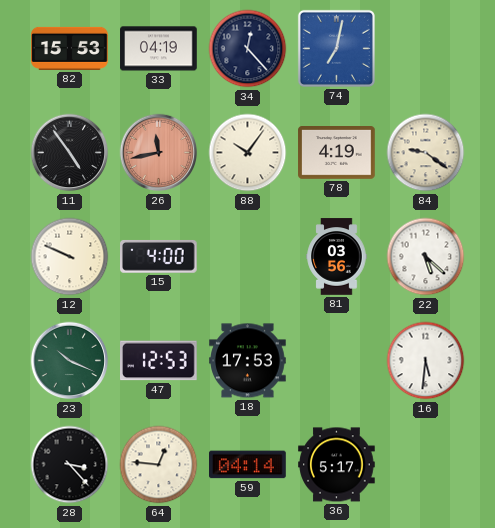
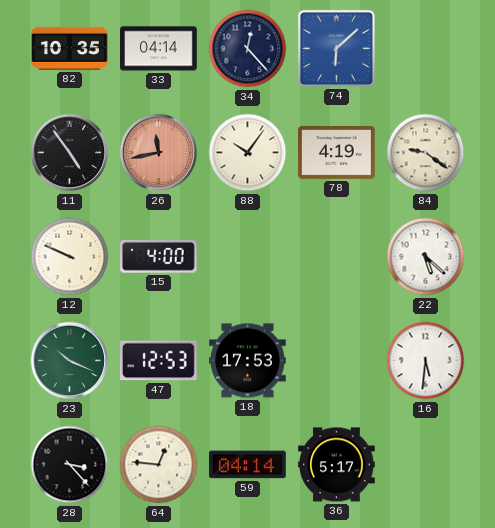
82: 15:53 -> 10:35
33: 04:19 -> 04:14
74: 7:02 -> 6:08
81: 03:56 -> none
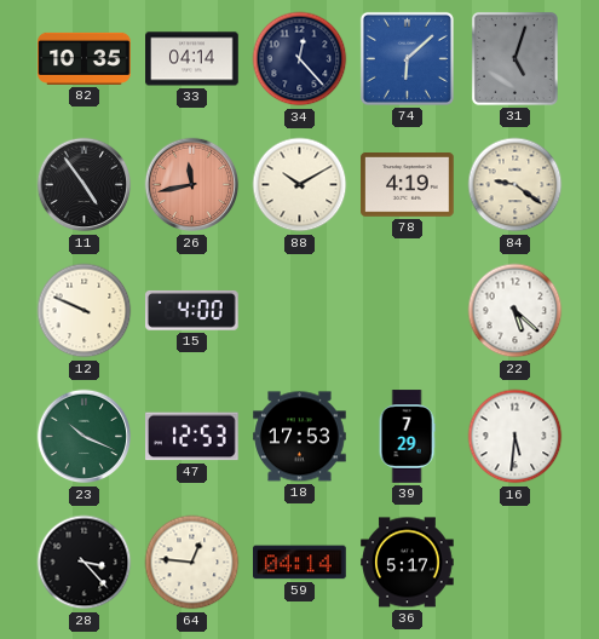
31: none -> 5:03
88: 10:06 -> 10:10
39: none -> 7:29
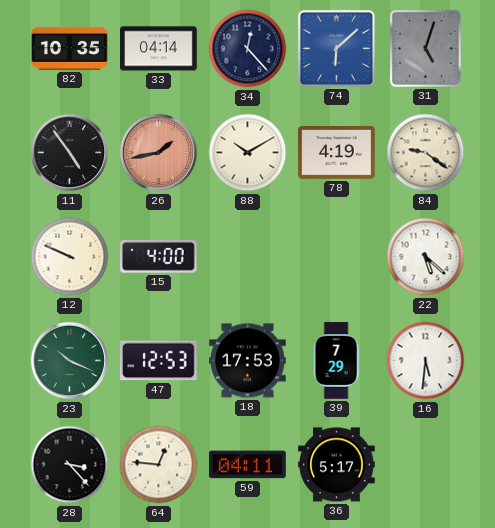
26: 11:43 -> 1:43
59: 04:14 -> 04:11
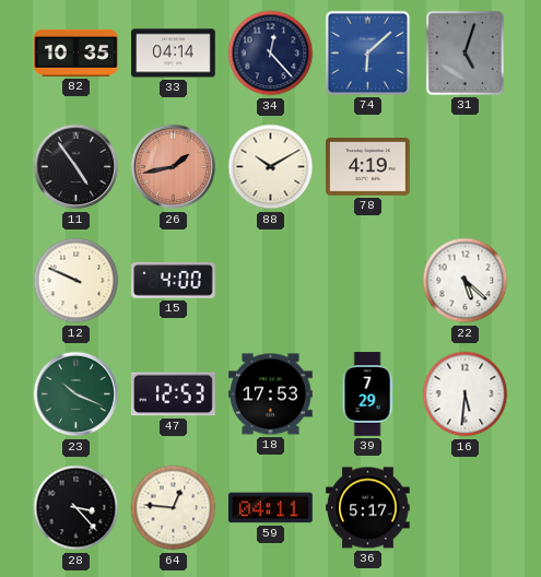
84: 9:21 -> none
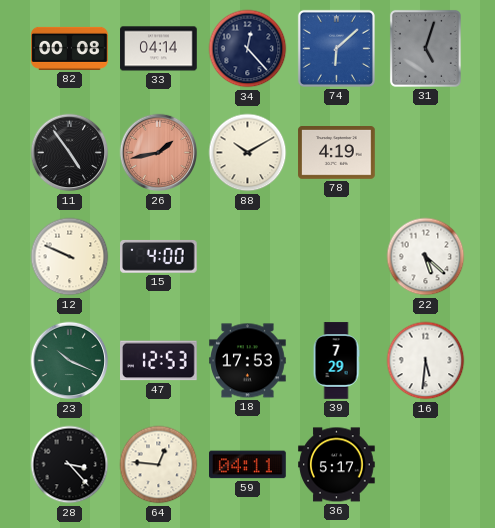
82: 10:35 -> 00:08
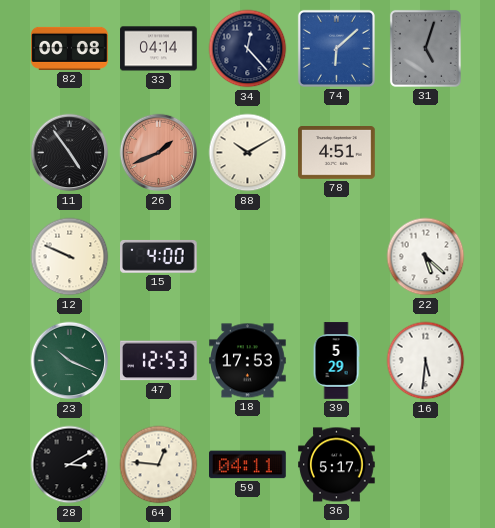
26: 1:43 -> 1:41
78: 4:19 -> 4:51
39: 7:29 -> 5:29
28: 3:23 -> 3:10
